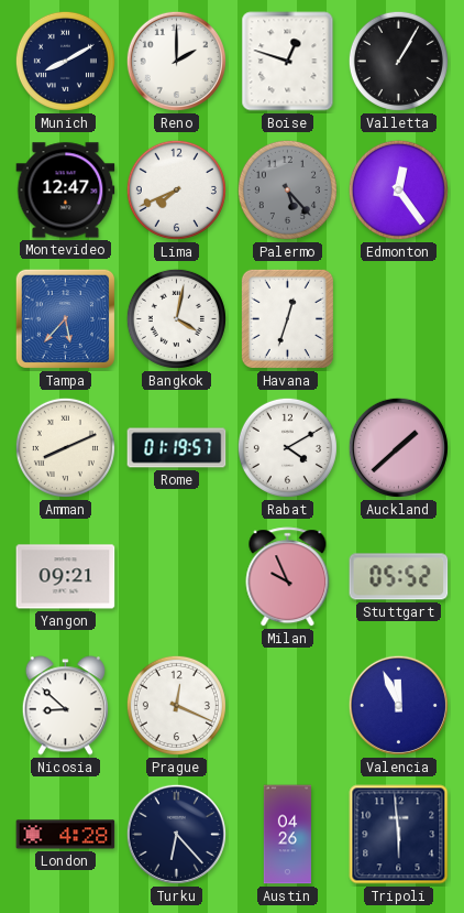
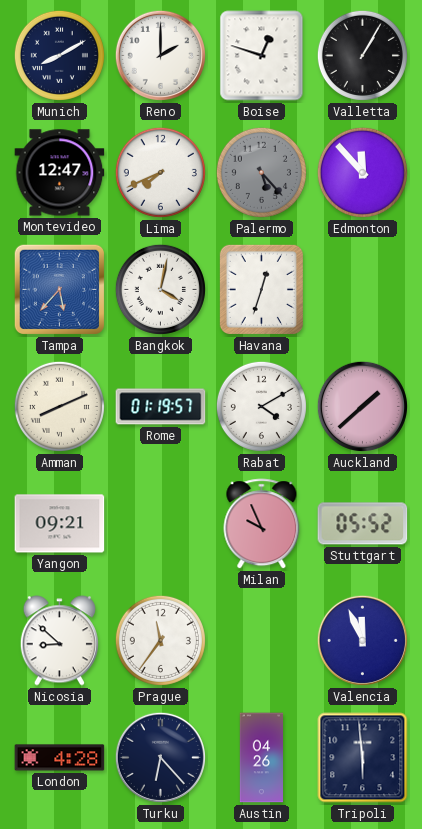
Edmonton: 12:24 -> 11:53
Prague: 12:19 -> 11:36
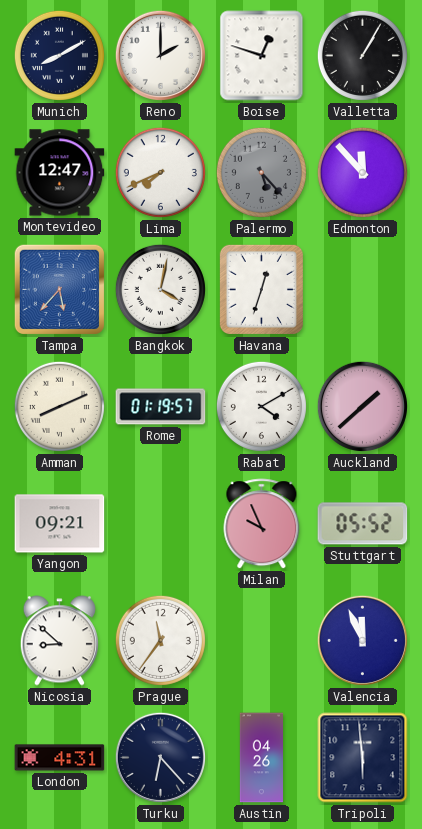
London: 4:28 -> 4:31
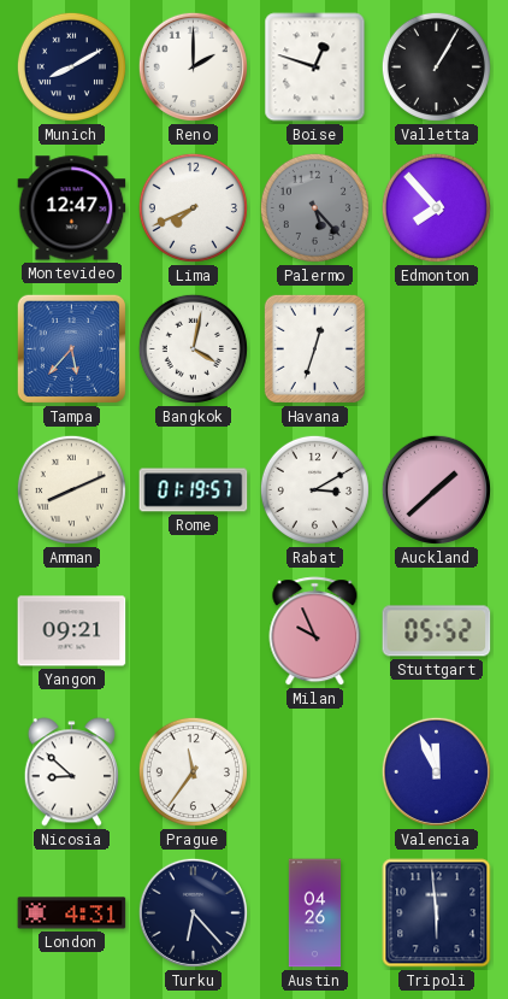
Edmonton: 11:53 -> 7:53
Rabat: 4:10 -> 3:10
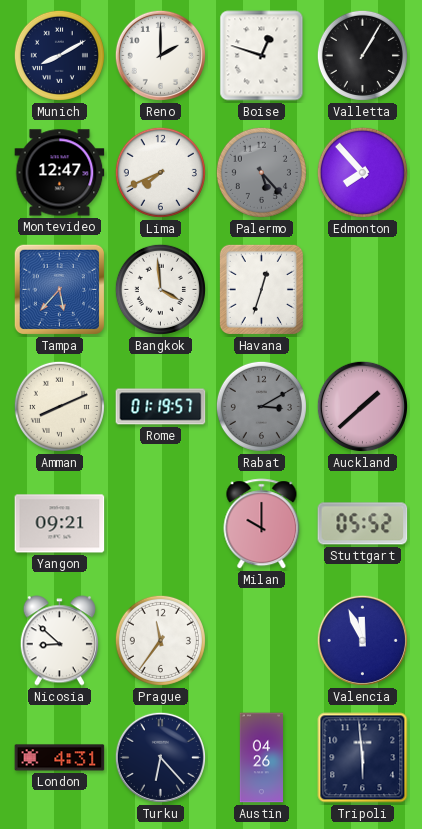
Bangkok: 4:02 -> 3:59
Rabat dial: white -> grey
Milan: 9:56 -> 10:00
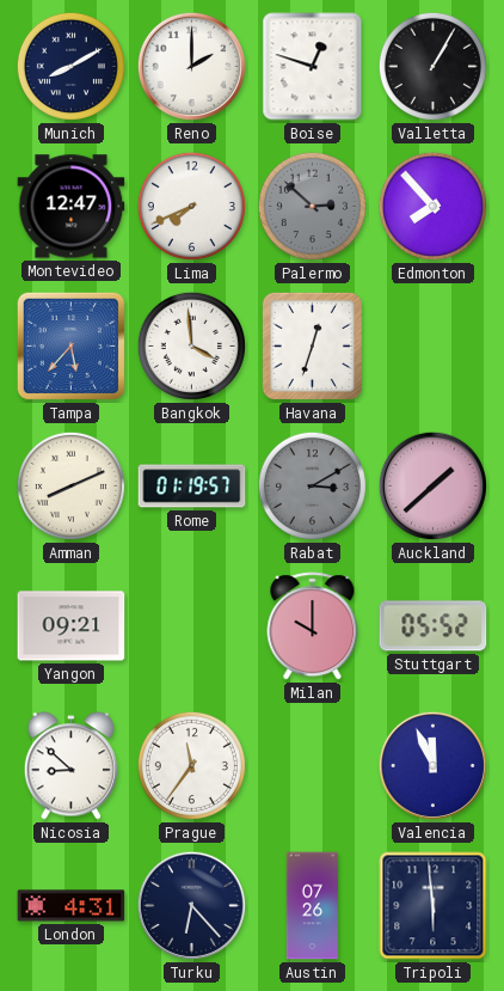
Palermo: 5:23 -> 2:52
Austin: 04:26 -> 07:26
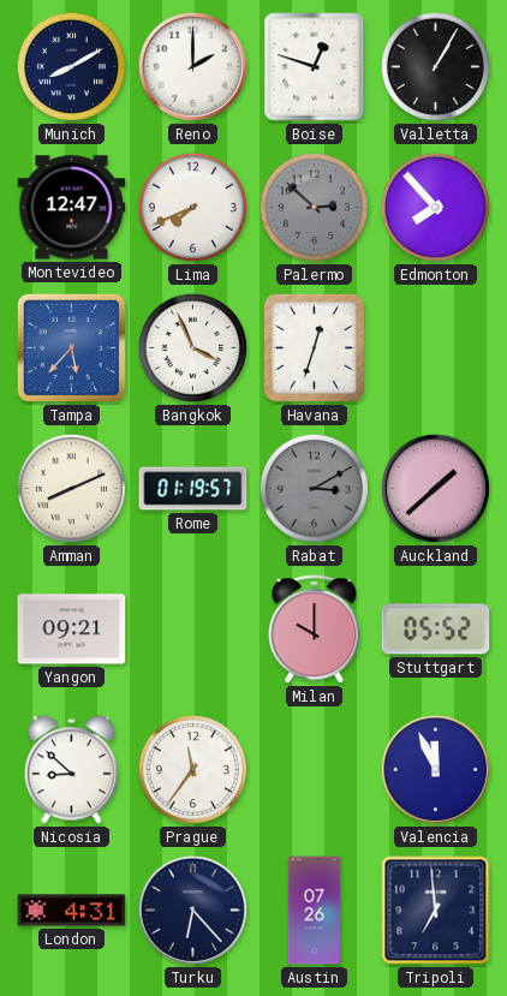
Bangkok: 3:59 -> 3:56
Tripoli: 5:59 -> 6:59
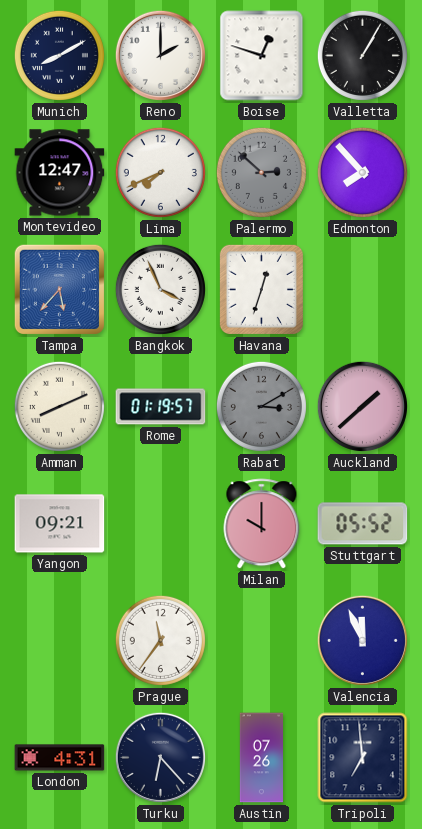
Nicosia: 8:52 -> none
